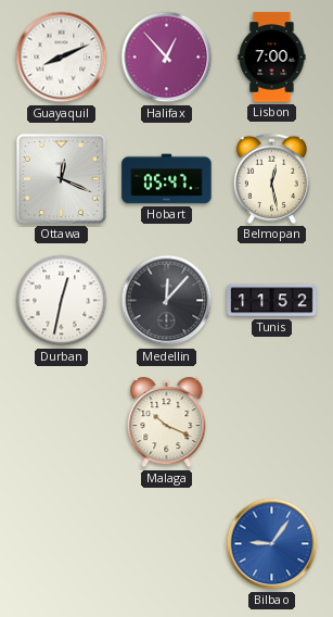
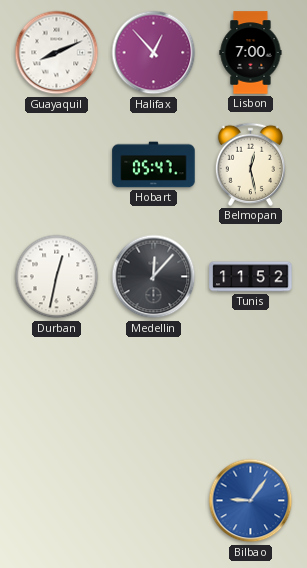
Ottawa: 12:19 -> none
Malaga: 10:19 -> none
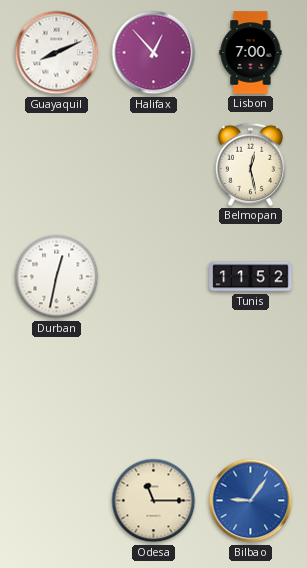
Hobart: 05:47 -> none
Medellin: 12:07 -> none
Odesa: none -> 11:15
